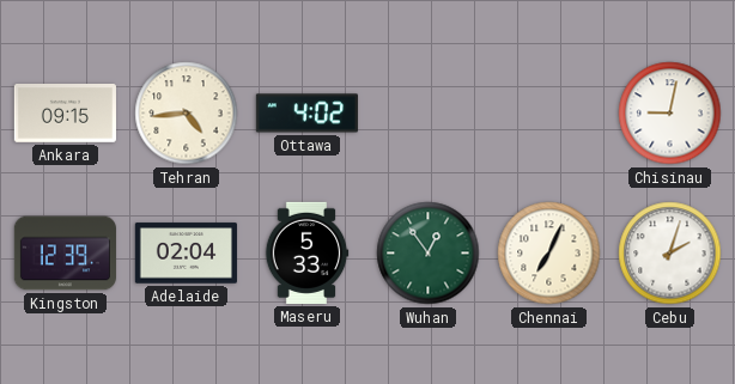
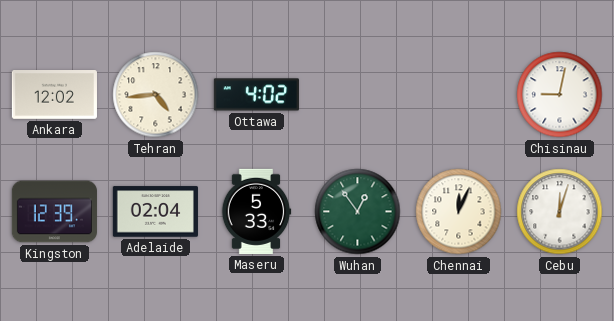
Ankara: 09:15 -> 12:02
Chennai: 7:04 -> 12:04
Cebu: 2:03 -> 12:03
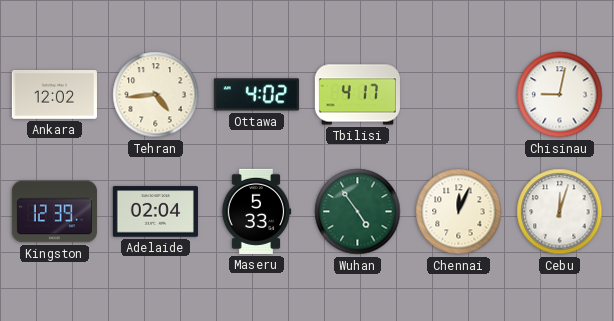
Tbilisi: none -> 4:17
Wuhan: 12:54 -> 4:54
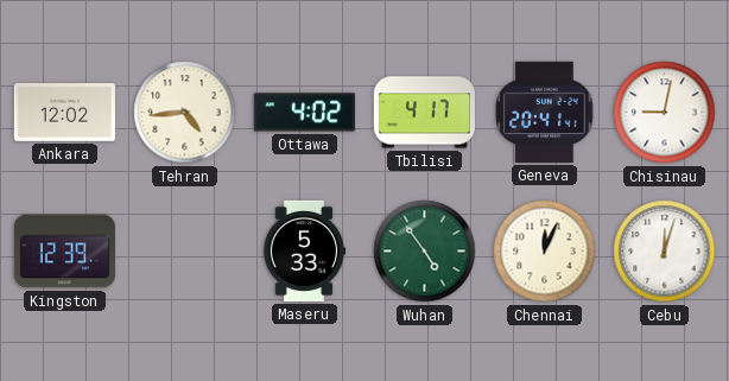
Geneva: none -> 20:41
Adelaide: 02:04 -> none
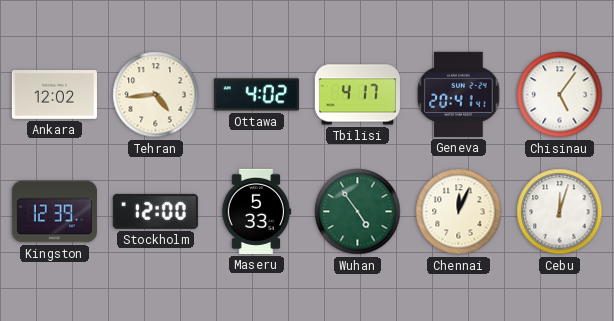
Chisinau: 9:02 -> 5:06
Stockholm: none -> 12:00
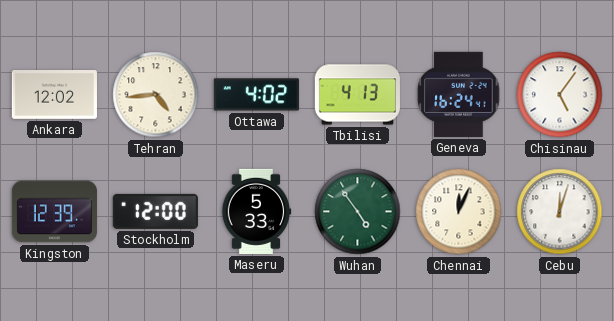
Tbilisi: 4:17 -> 4:13
Geneva: 20:41 -> 16:24
